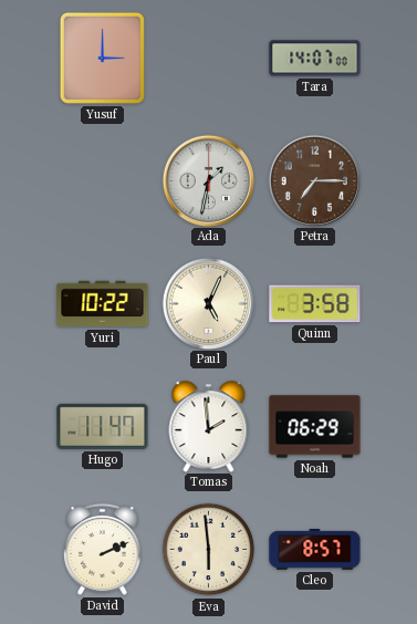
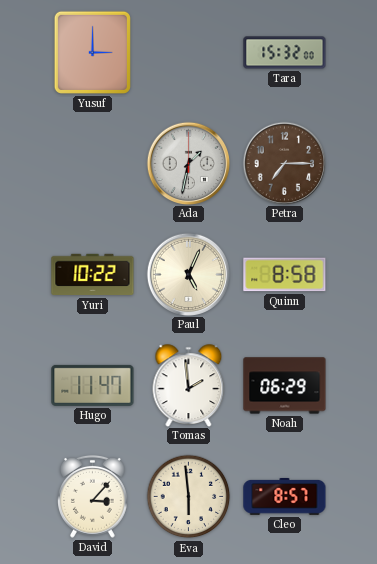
Tara: 14:07 -> 15:32
Quinn: 3:58 -> 8:58
David: 2:11 -> 3:07
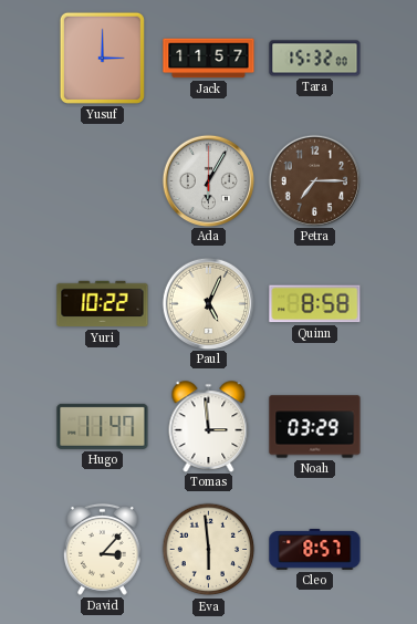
Jack: none -> 11:57
Ada: 1:32 -> 6:05
Tomas: 1:59 -> 2:59
Noah: 06:29 -> 03:29
